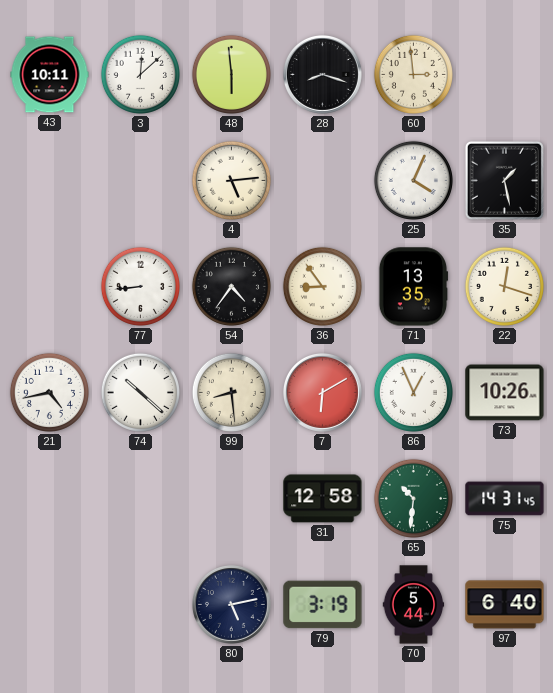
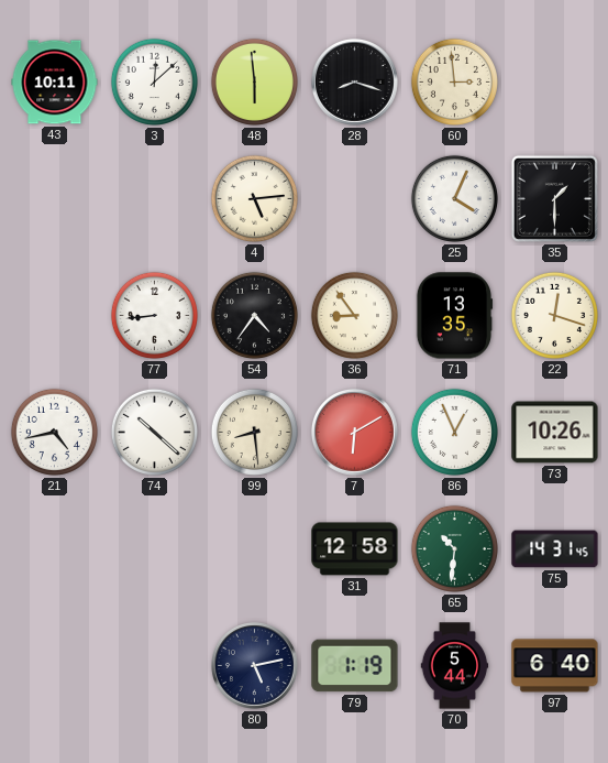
35: 1:28 -> 1:30
79: 3:19 -> 1:19
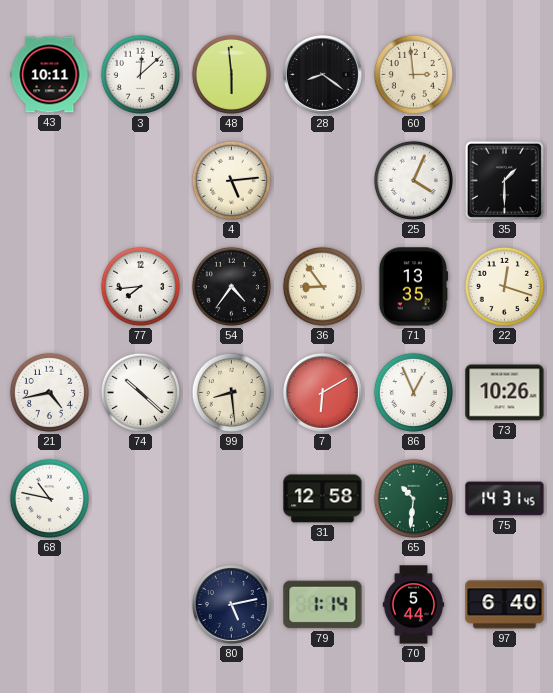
28: 8:18 -> 8:21
77: 8:44 -> 7:44
68: none -> 10:47
79: 1:19 -> 1:14
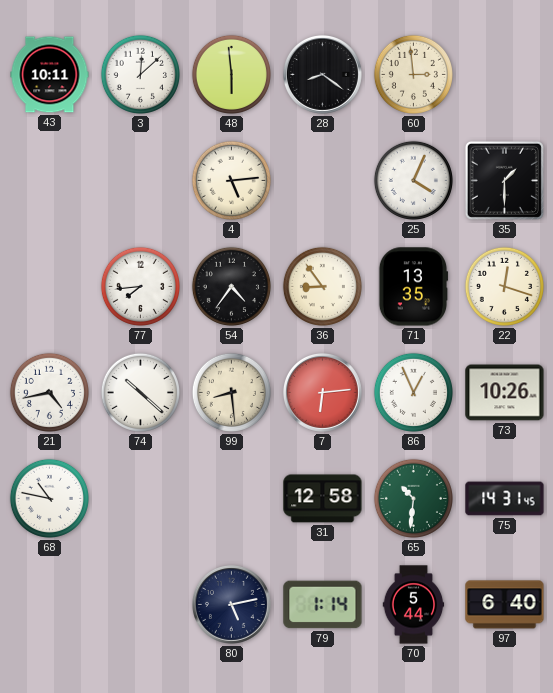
7: 6:10 -> 6:14
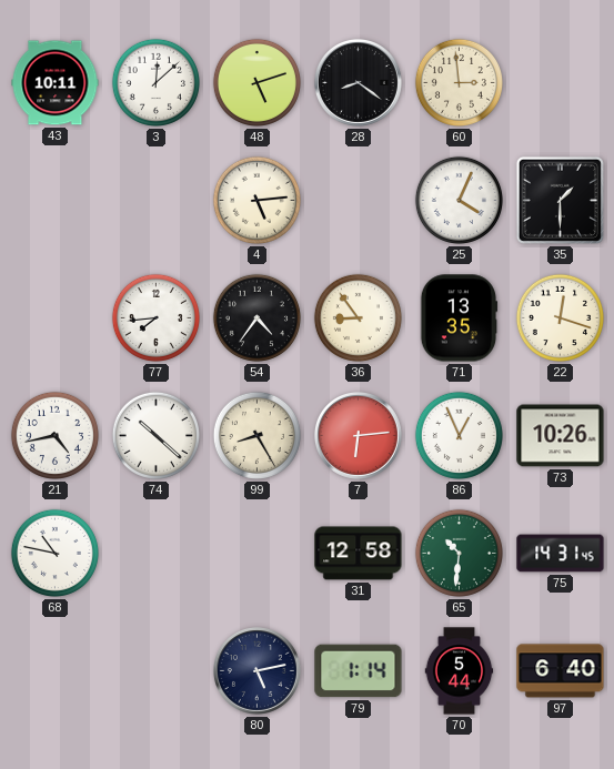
48: 5:59 -> 5:12
99: 8:29 -> 8:25
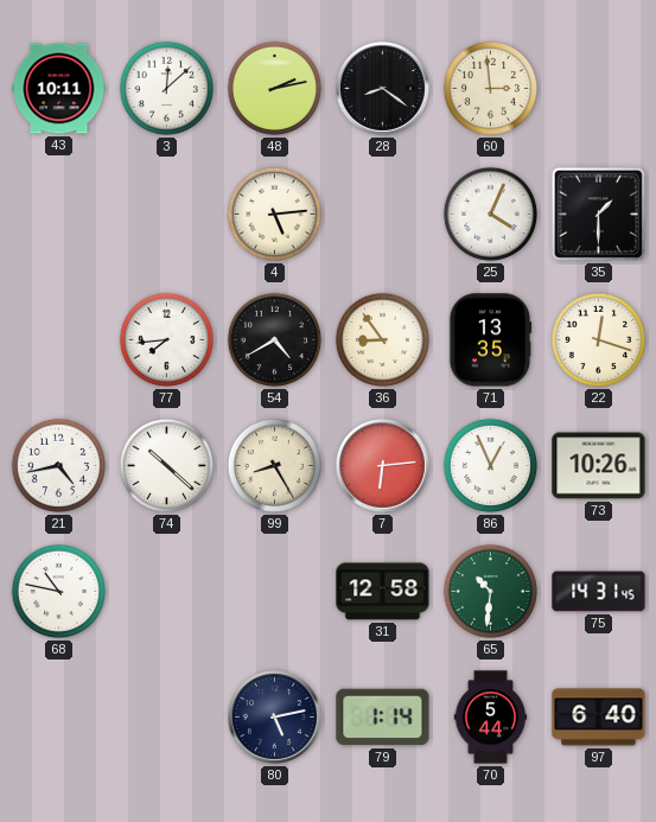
48: 5:12 -> 2:13
54: 4:36 -> 4:40
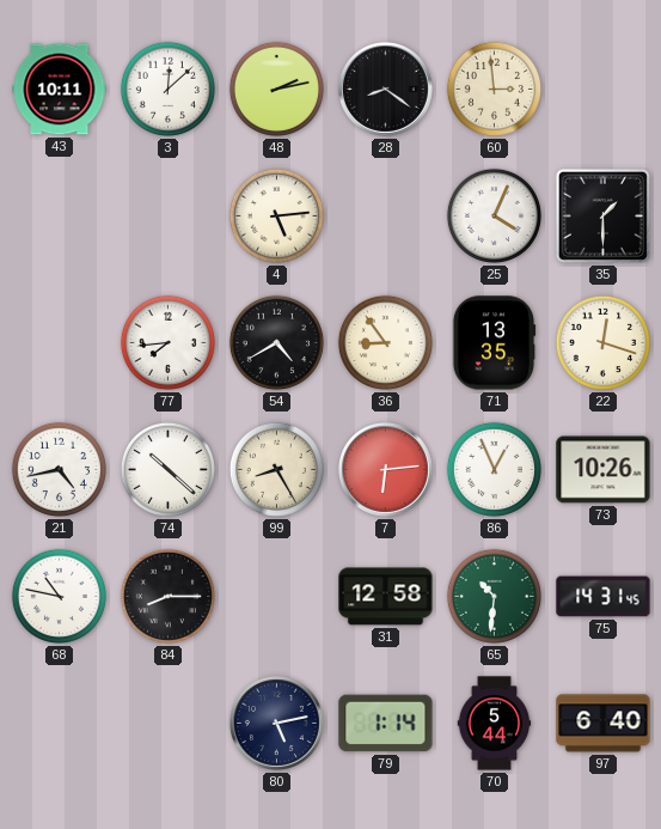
84: none -> 8:15
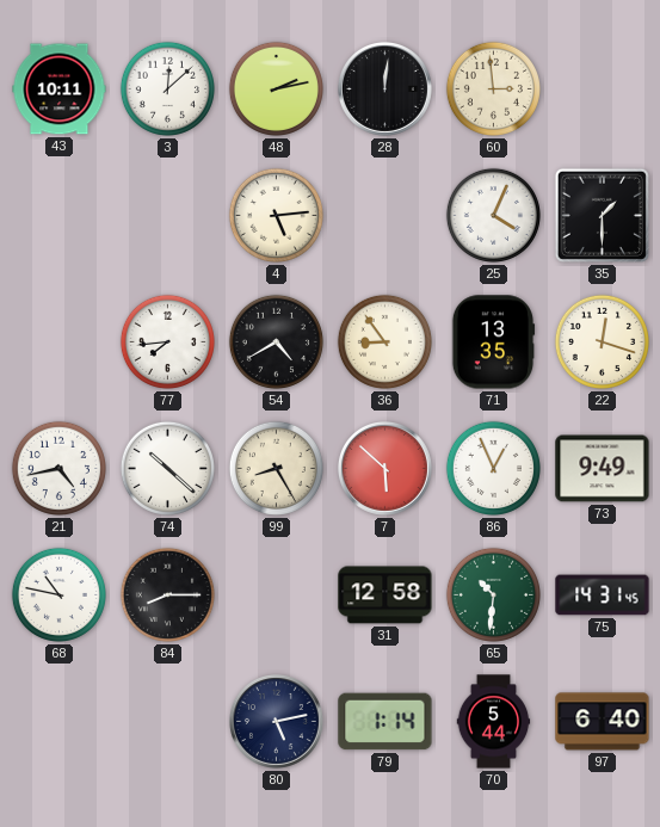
28: 8:21 -> 12:01
7: 6:14 -> 5:52
73: 10:26 -> 9:49
